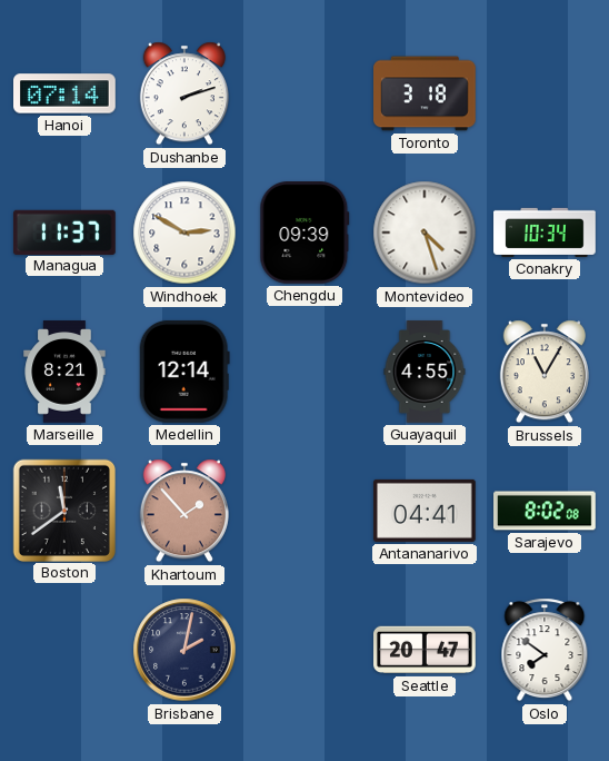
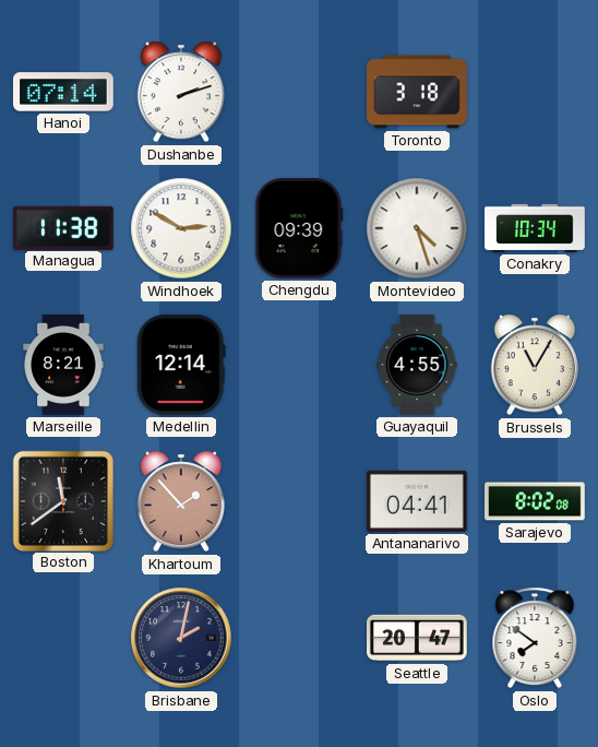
Managua: 11:37 -> 11:38
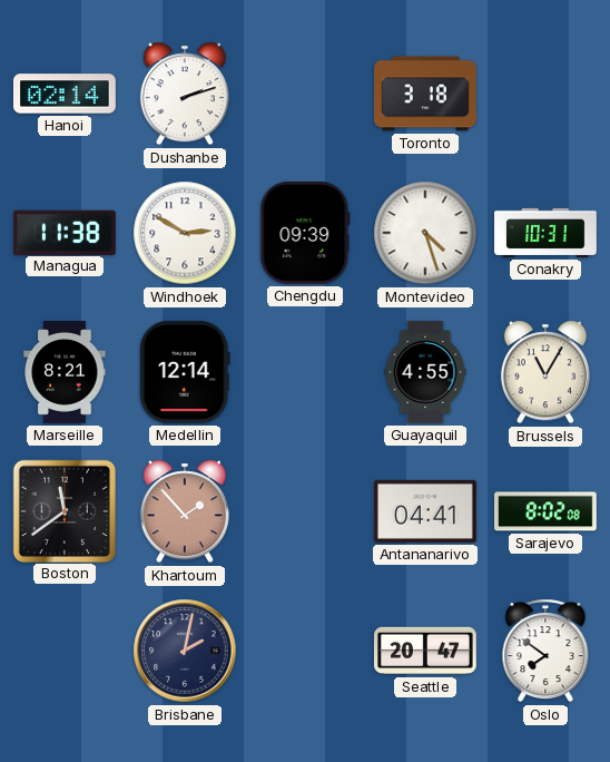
Hanoi: 07:14 -> 02:14
Conakry: 10:34 -> 10:31
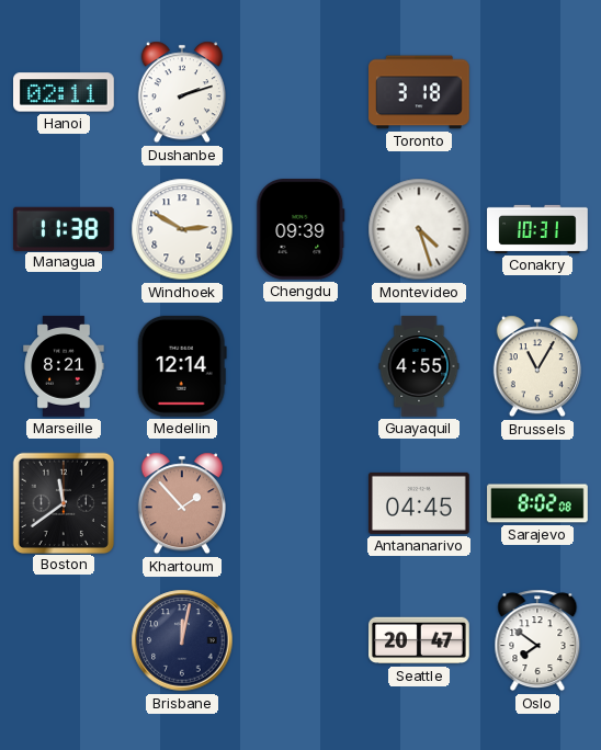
Hanoi: 02:14 -> 02:11
Antananarivo: 04:41 -> 04:45
Brisbane: 2:02 -> 12:02
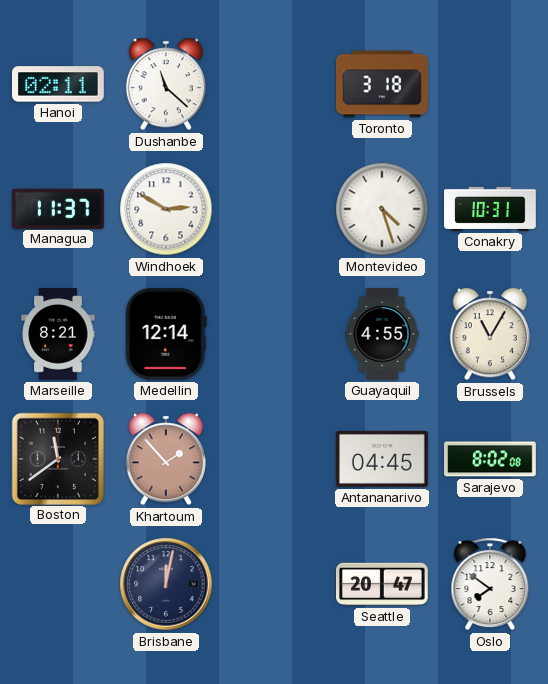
Dushanbe: 2:12 -> 11:22
Managua: 11:38 -> 11:37
Chengdu: 09:39 -> none
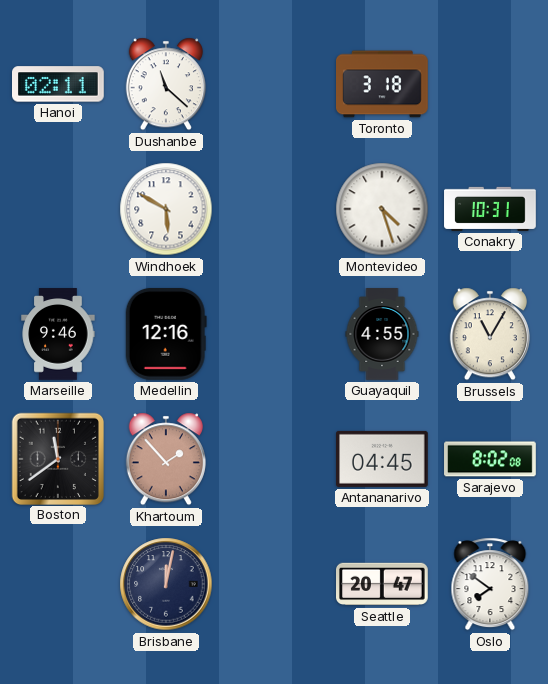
Managua: 11:37 -> none
Windhoek: 2:50 -> 5:50
Marseille: 8:21 -> 9:46
Medellin: 12:14 -> 12:16
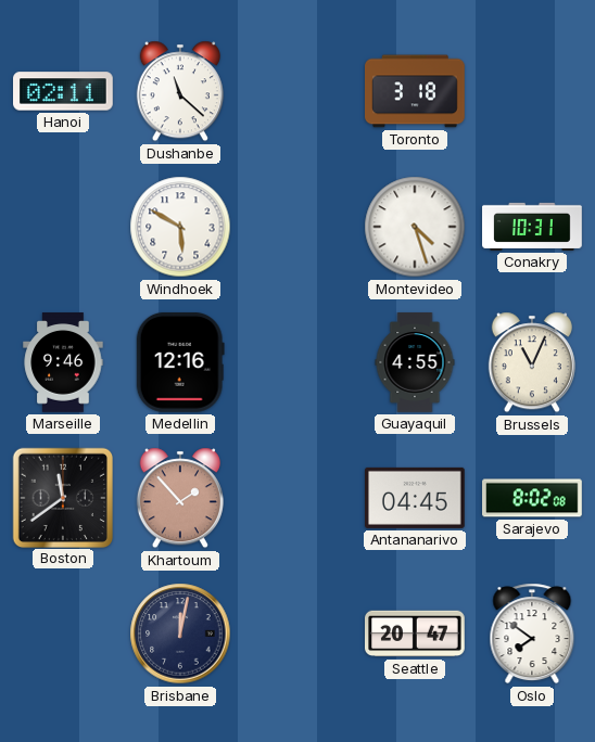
Brussels: 11:05 -> 11:04
